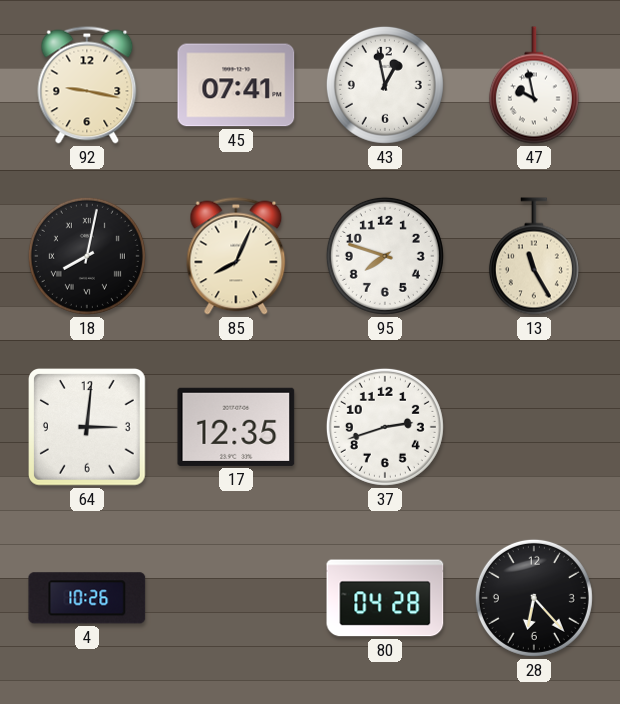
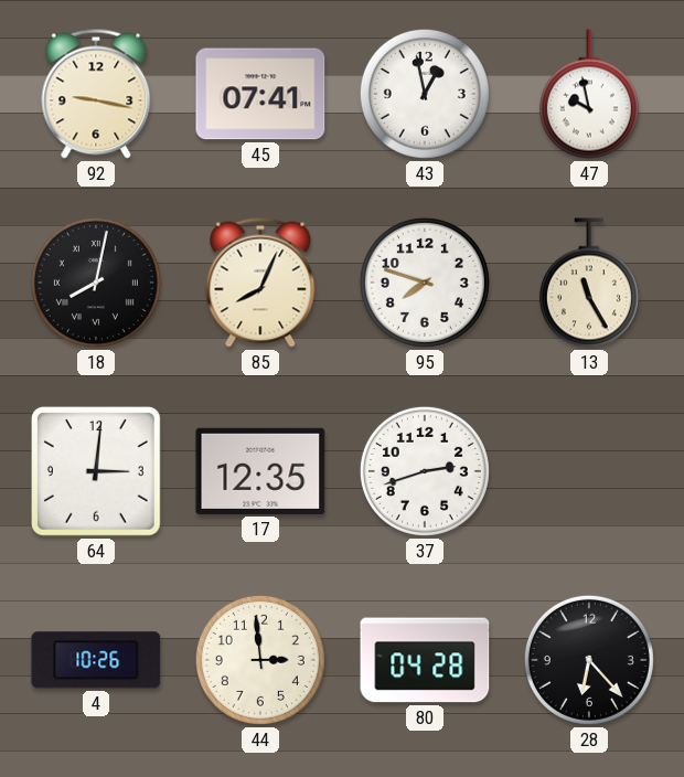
44: none -> 2:59
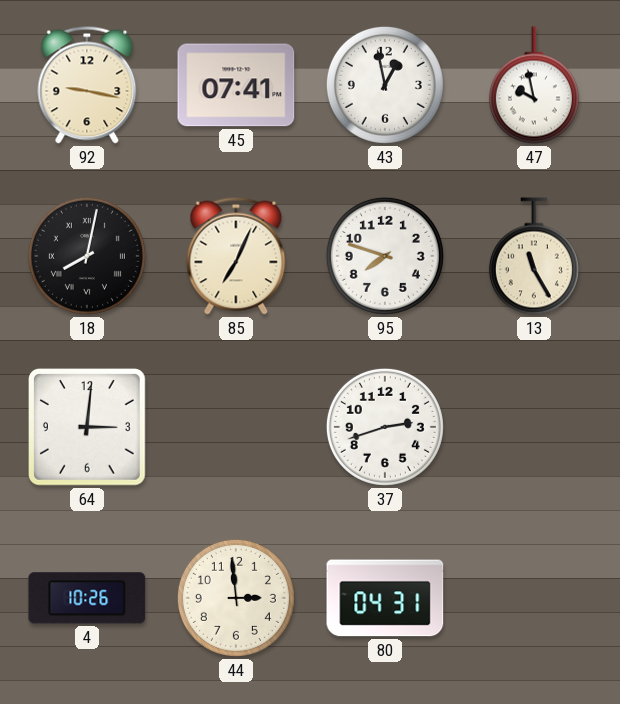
85: 8:04 -> 7:04
17: 12:35 -> none
80: 04:28 -> 04:31
28: 6:23 -> none
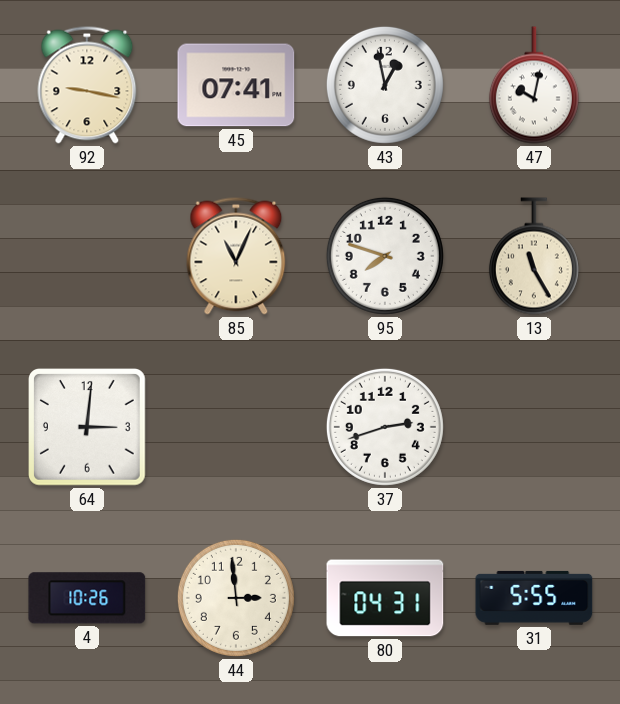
47: 9:58 -> 10:02
18: 8:02 -> none
85: 7:04 -> 11:04
31: none -> 5:55
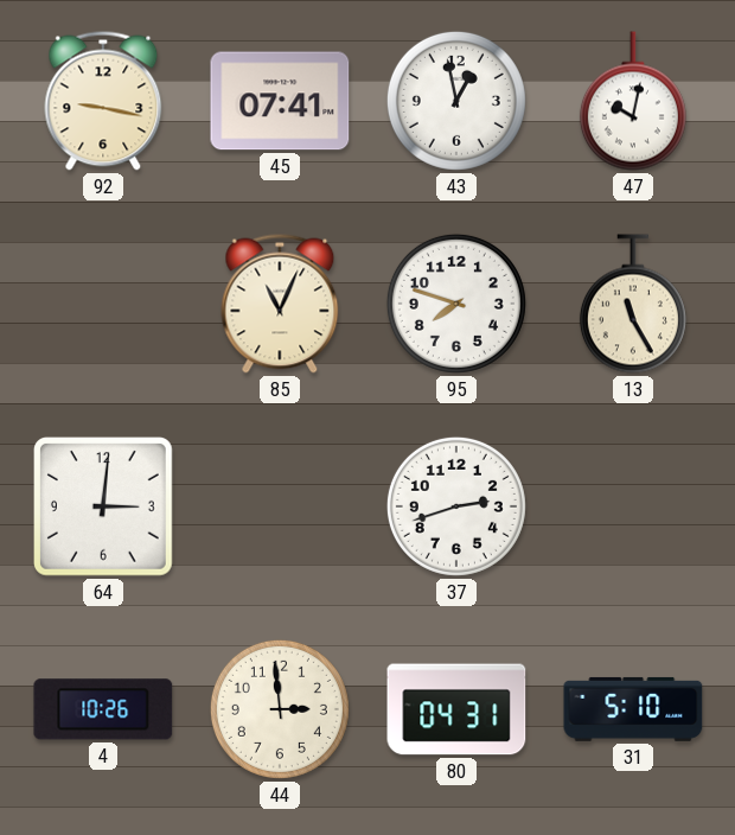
31: 5:55 -> 5:10
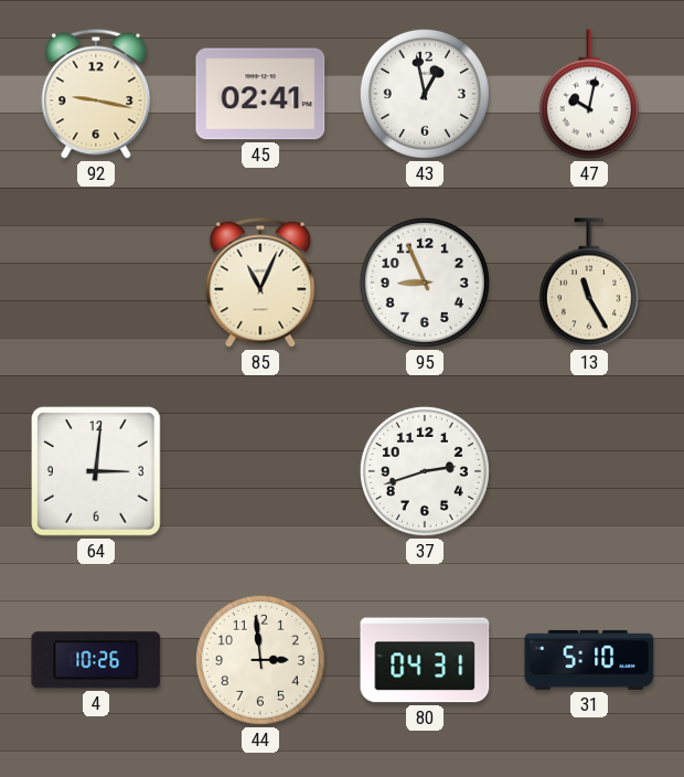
45: 07:41 -> 02:41
95: 7:48 -> 8:56
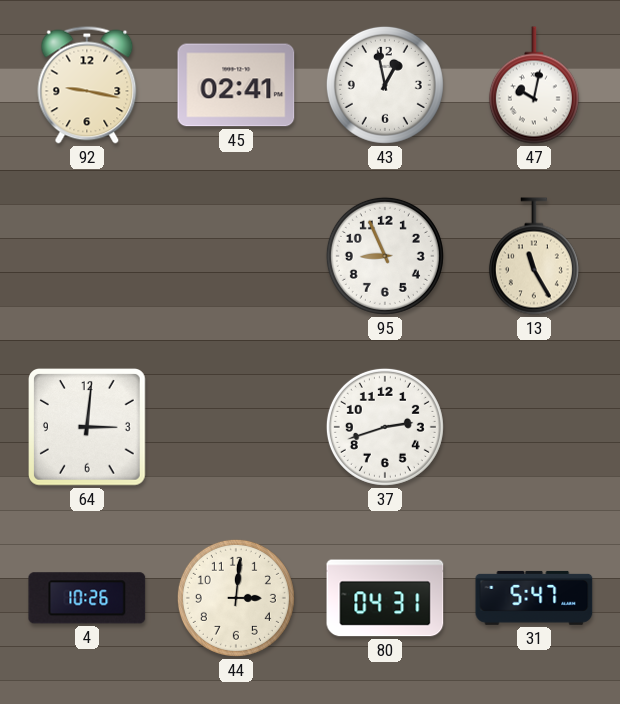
85: 11:04 -> none
44: 2:59 -> 3:01
31: 5:10 -> 5:47
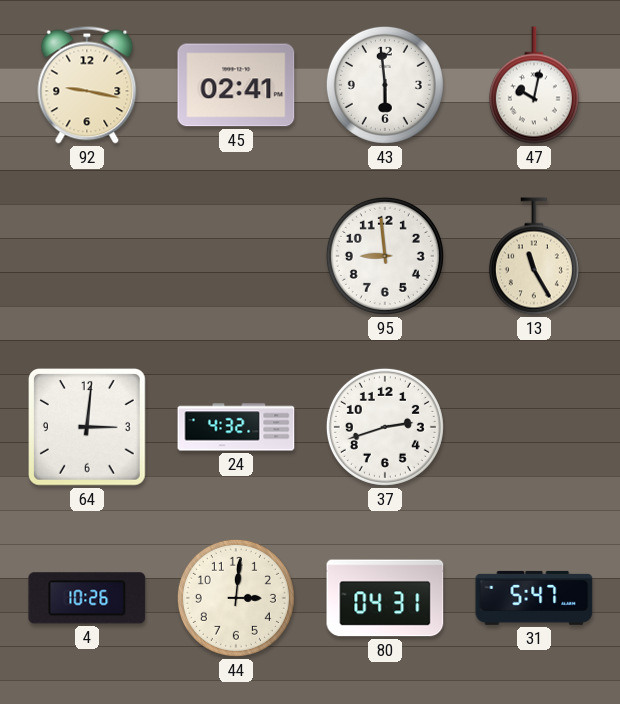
43: 12:58 -> 5:59
95: 8:56 -> 8:59
24: none -> 4:32
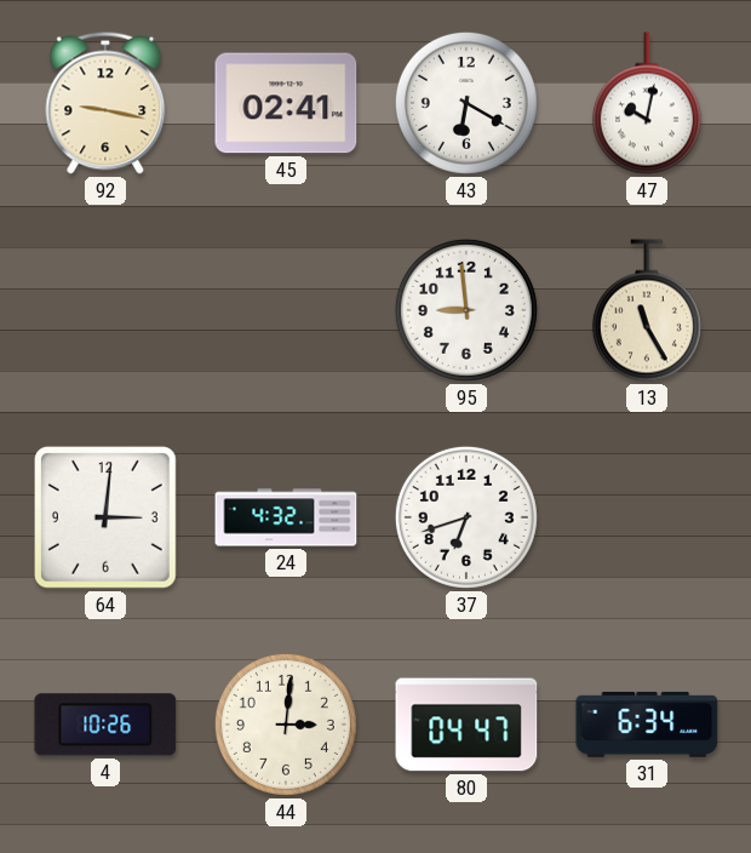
43: 5:59 -> 6:20
37: 2:42 -> 6:42
80: 04:31 -> 04:47
31: 5:47 -> 6:34
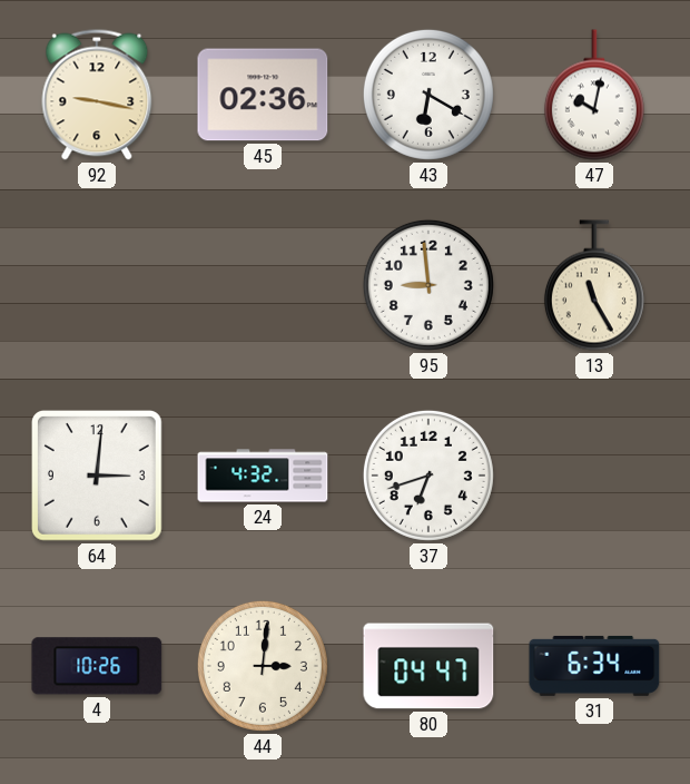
45: 02:41 -> 02:36
